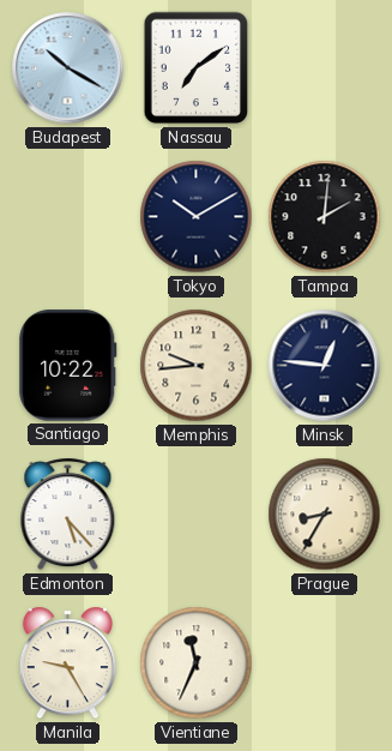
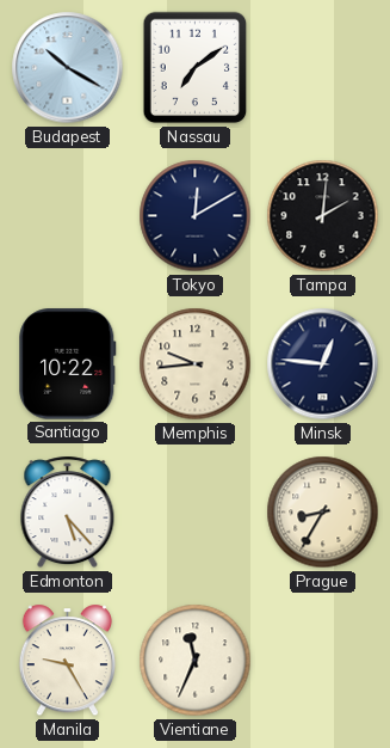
Tokyo: 10:10 -> 12:10
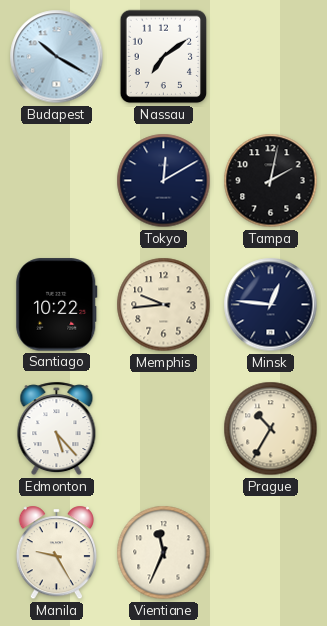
Tampa: 2:01 -> 2:02
Prague: 8:35 -> 10:35
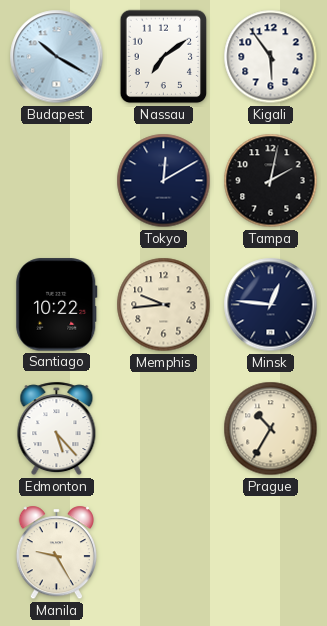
Kigali: none -> 5:54
Vientiane: 11:34 -> none
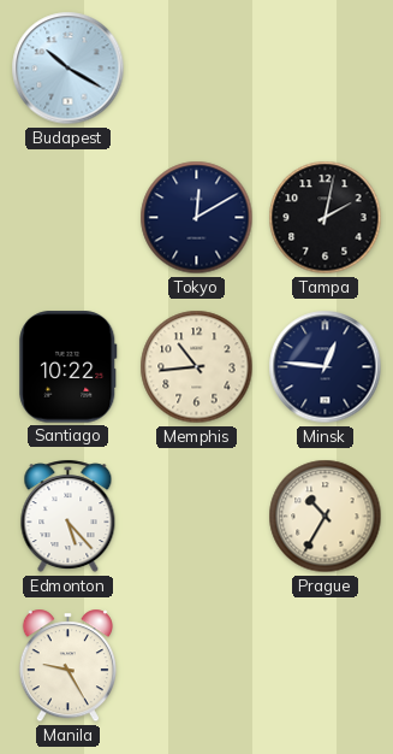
Nassau: 7:09 -> none
Kigali: 5:54 -> none
Memphis: 9:44 -> 10:44
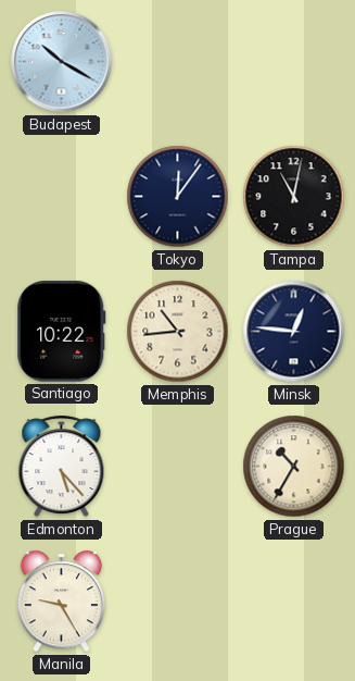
Tokyo: 12:10 -> 12:06
Tampa: 2:02 -> 11:02
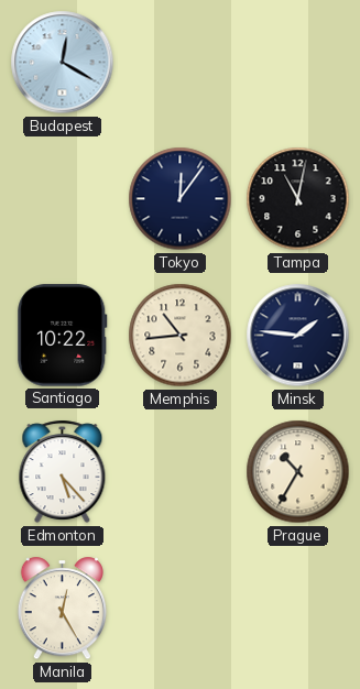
Budapest: 10:20 -> 12:20
Minsk: 12:46 -> 1:46
Manila: 9:25 -> 12:25
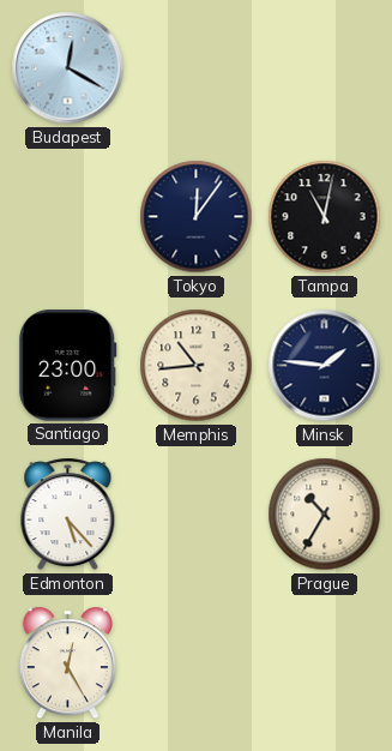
Santiago: 10:22 -> 23:00
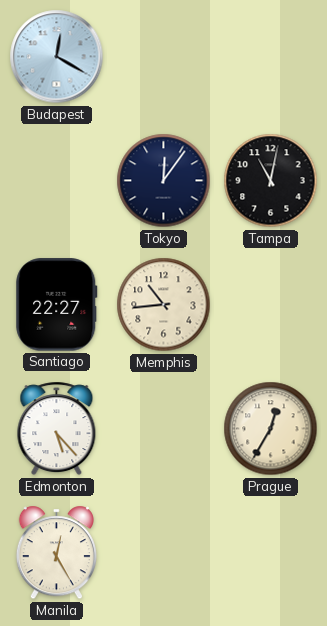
Santiago: 23:00 -> 22:27
Minsk: 1:46 -> none
Prague: 10:35 -> 12:35
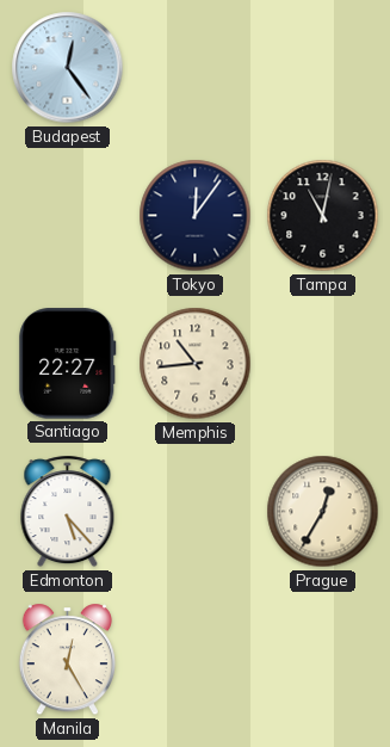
Budapest: 12:20 -> 12:24
